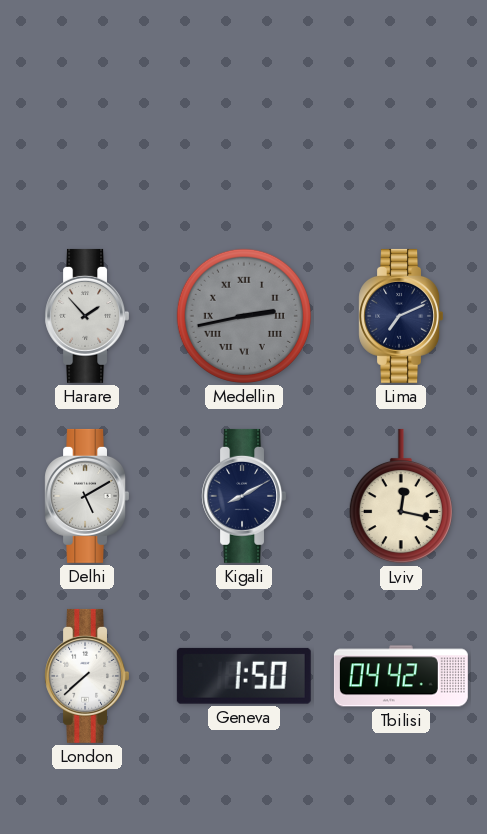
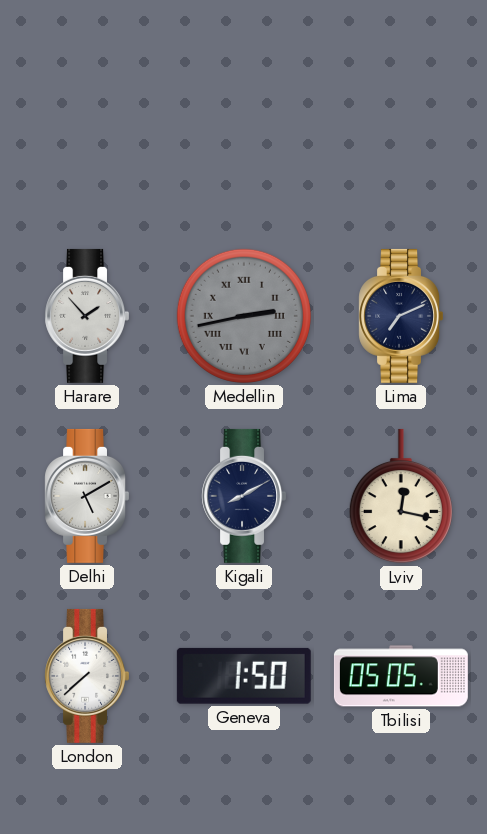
Tbilisi: 04:42 -> 05:05
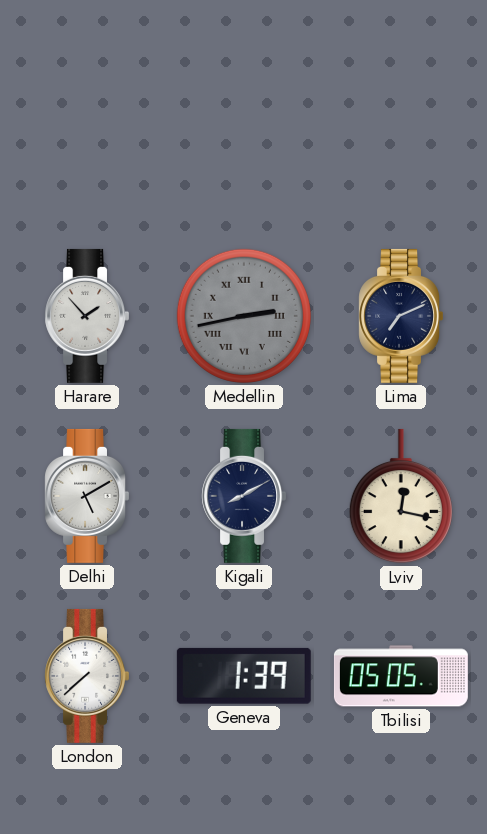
Geneva: 1:50 -> 1:39
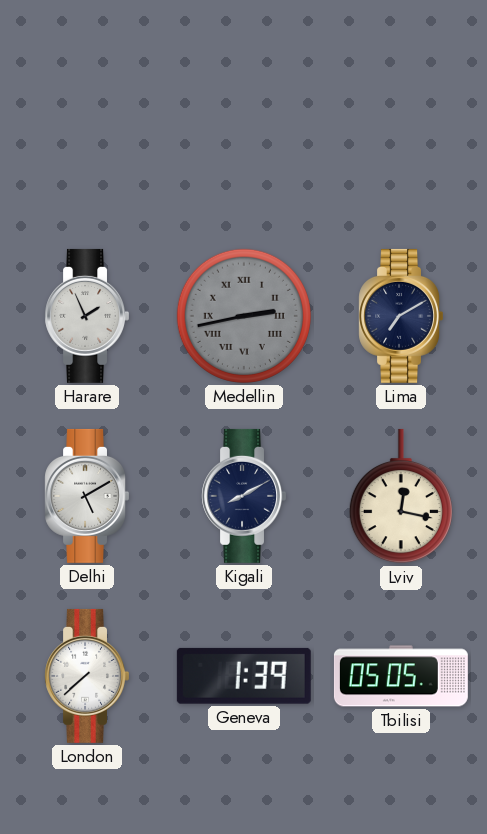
Harare: 1:53 -> 1:56
Lima: 7:11 -> 7:10
